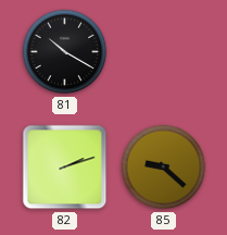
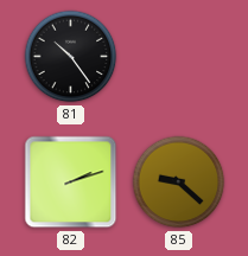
81: 10:20 -> 10:24
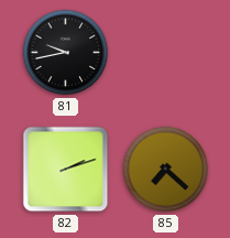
81: 10:24 -> 9:43
85: 9:22 -> 7:22
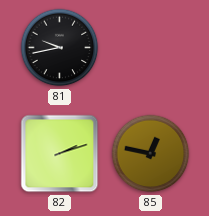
85: 7:22 -> 12:47
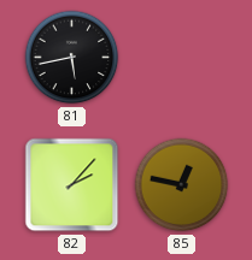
81: 9:43 -> 5:43
82: 2:12 -> 2:07
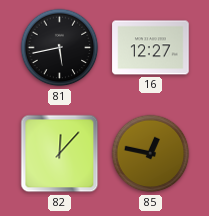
16: none -> 12:27
82: 2:07 -> 12:07
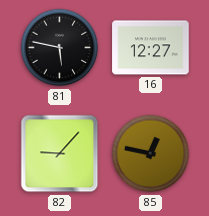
81: 5:43 -> 5:47
82: 12:07 -> 9:07
